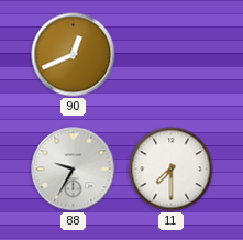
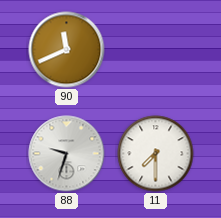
90: 12:41 -> 11:41
88: 9:35 -> 9:33
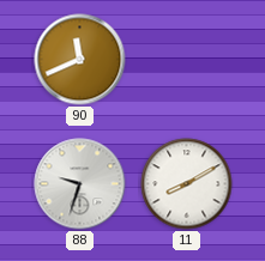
11: 7:30 -> 8:10
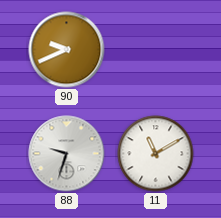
90: 11:41 -> 9:41
11: 8:10 -> 11:10
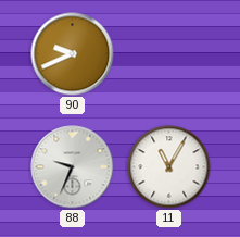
88: 9:33 -> 9:34
11: 11:10 -> 11:05
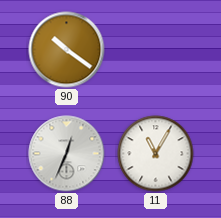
90: 9:41 -> 10:21
88: 9:34 -> 12:34
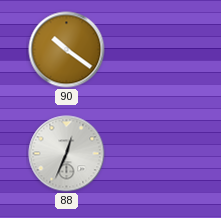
11: 11:05 -> none
